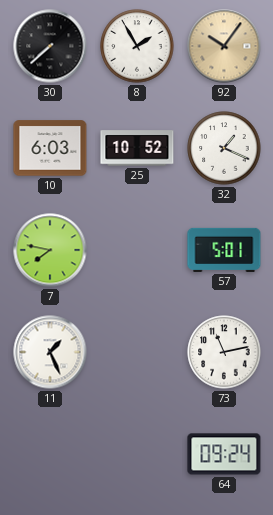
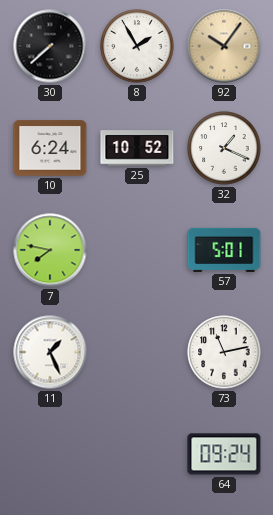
10: 6:03 -> 6:24
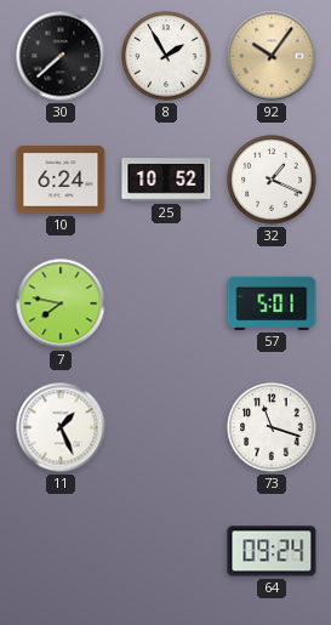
73: 11:13 -> 11:18
